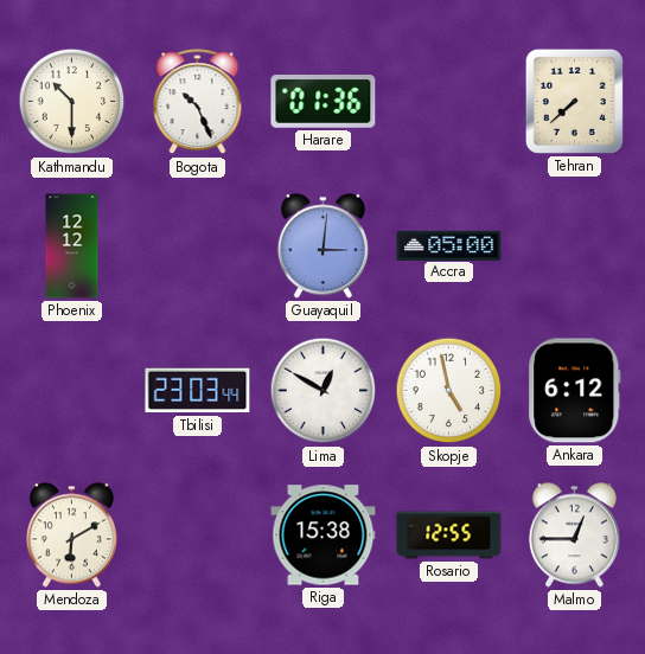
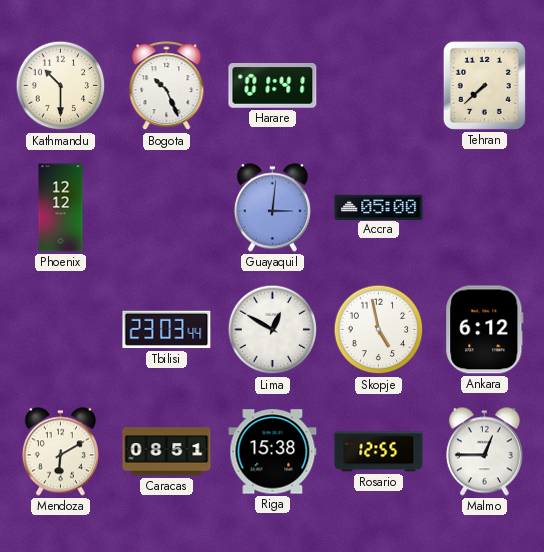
Harare: 01:36 -> 01:41
Caracas: none -> 08:51
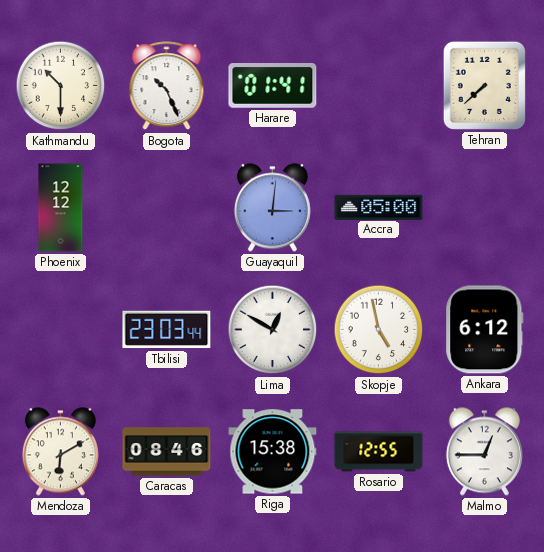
Caracas: 08:51 -> 08:46
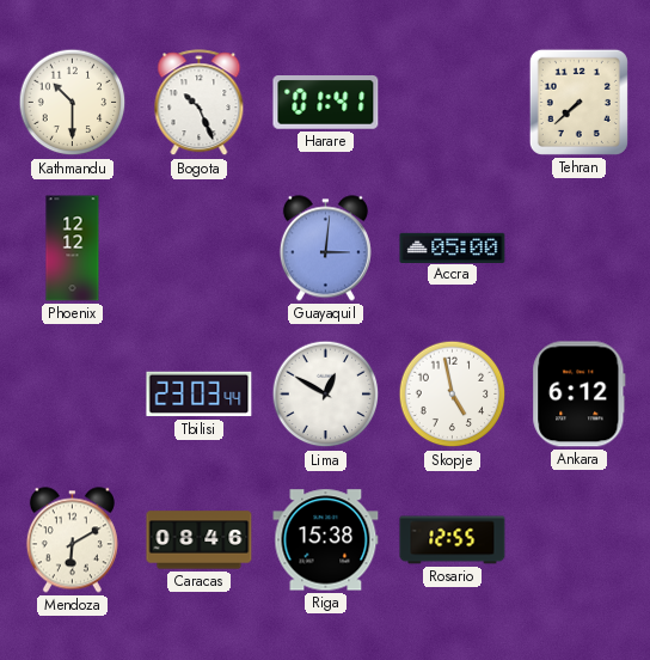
Malmo: 12:45 -> none
